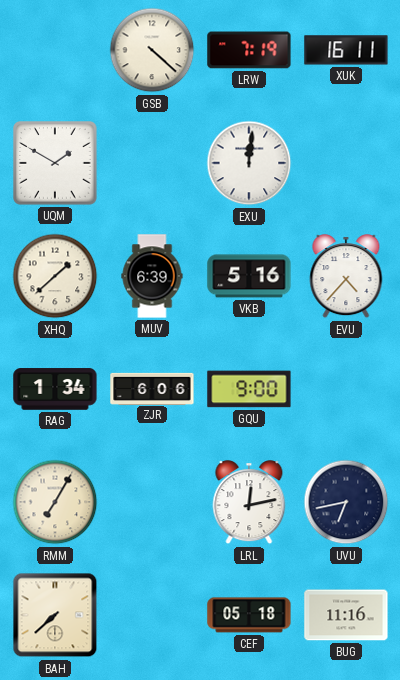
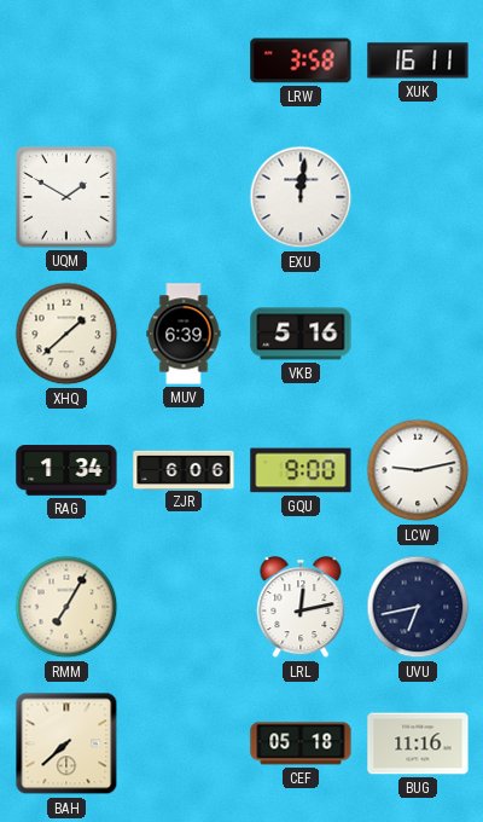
GSB: 4:22 -> none
LRW: 7:19 -> 3:58
EVU: 4:37 -> none
LCW: none -> 9:13
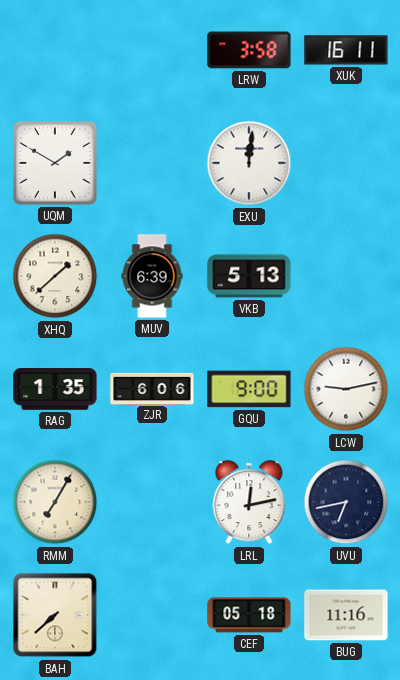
VKB: 5:16 -> 5:13
RAG: 1:34 -> 1:35
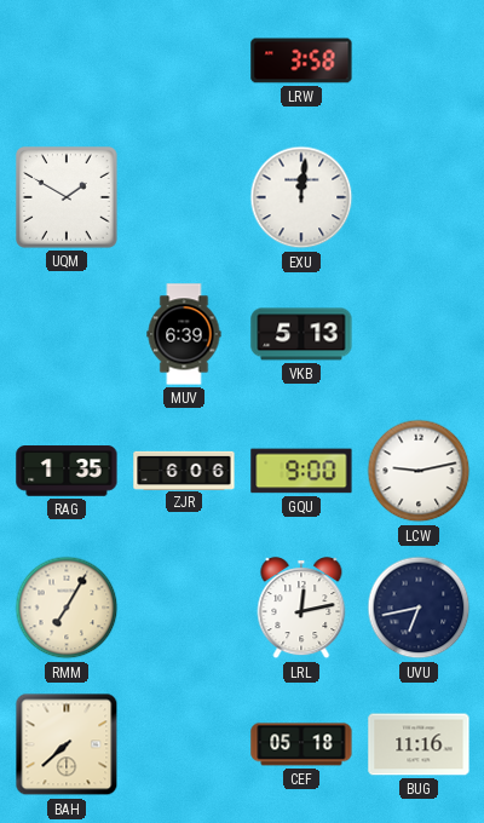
XUK: 16:11 -> none
XHQ: 1:38 -> none
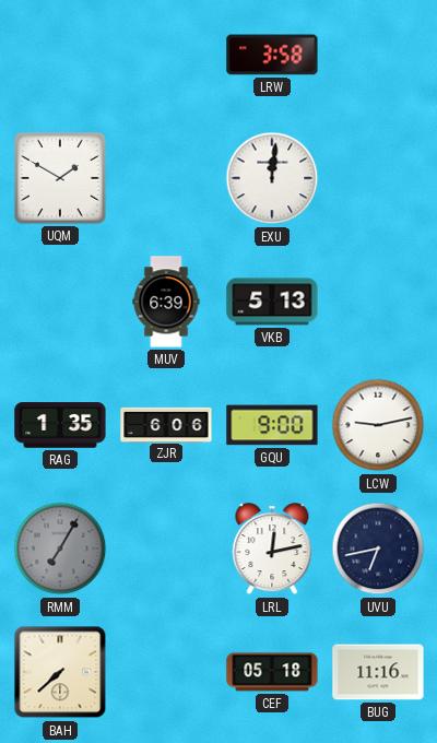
RMM dial: cream -> grey
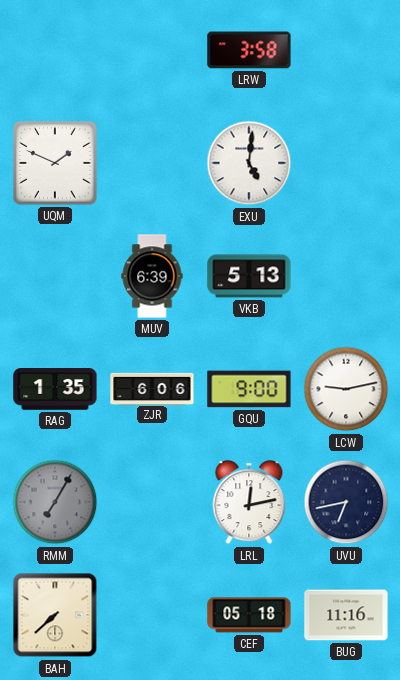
UQM: 1:50 -> 1:49
EXU: 12:01 -> 5:01
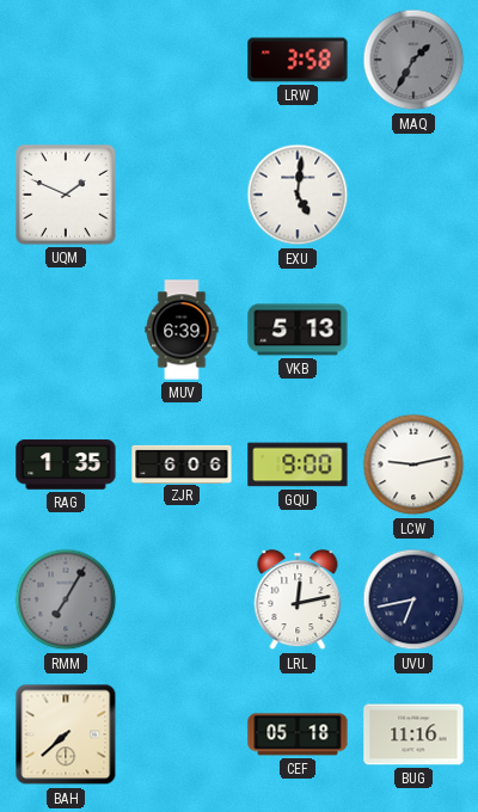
MAQ: none -> 1:35
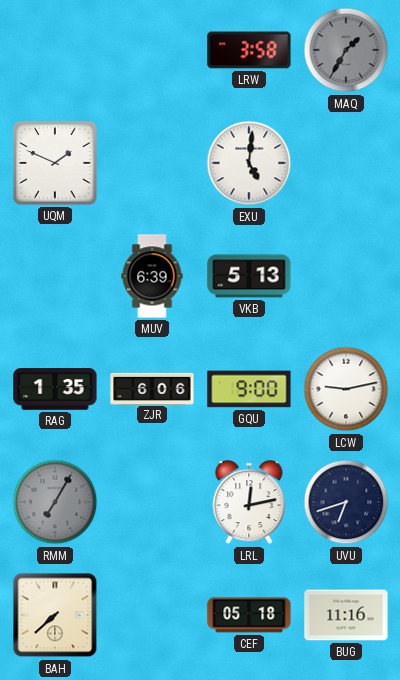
UVU: 6:43 -> 6:42
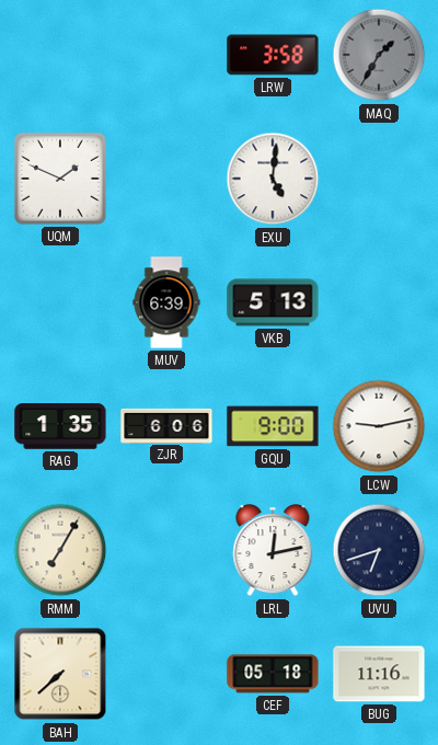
RMM dial: grey -> cream
